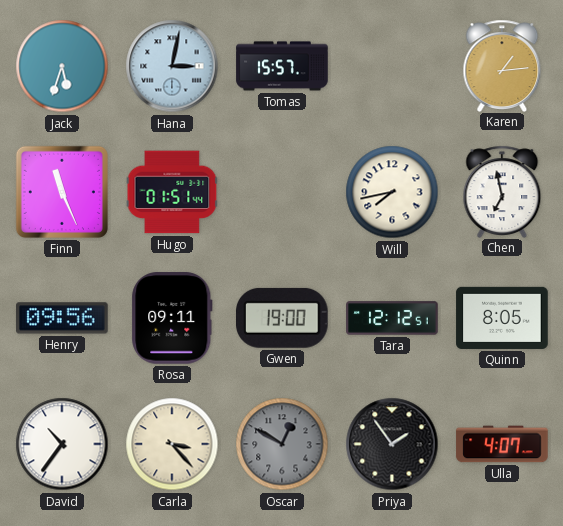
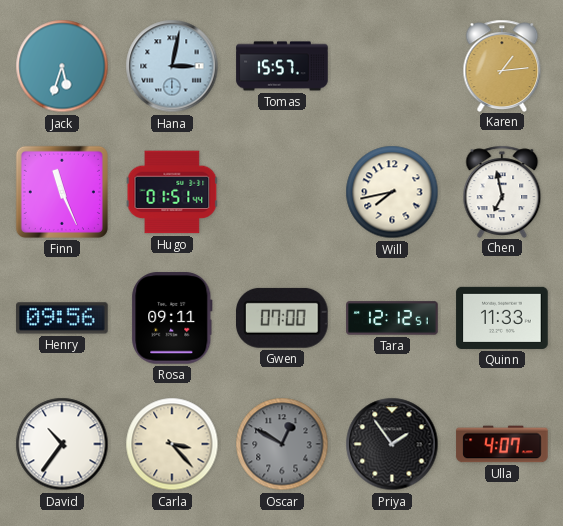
Gwen: 19:00 -> 07:00
Quinn: 8:05 -> 11:33
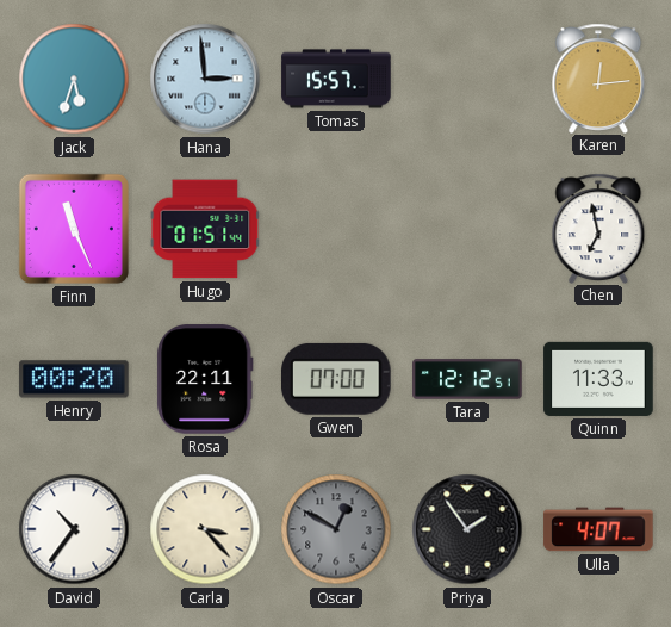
Hana: 3:02 -> 2:59
Karen: 1:14 -> 12:14
Will: 7:43 -> none
Henry: 09:56 -> 00:20
Rosa: 09:11 -> 22:11
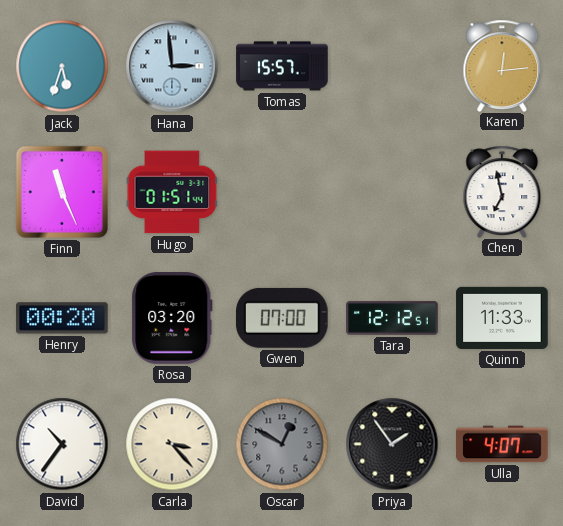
Rosa: 22:11 -> 03:20
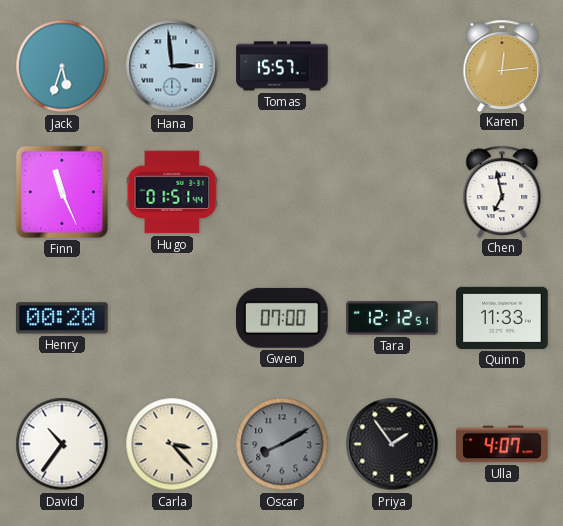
Rosa: 03:20 -> none
Oscar: 12:50 -> 8:10
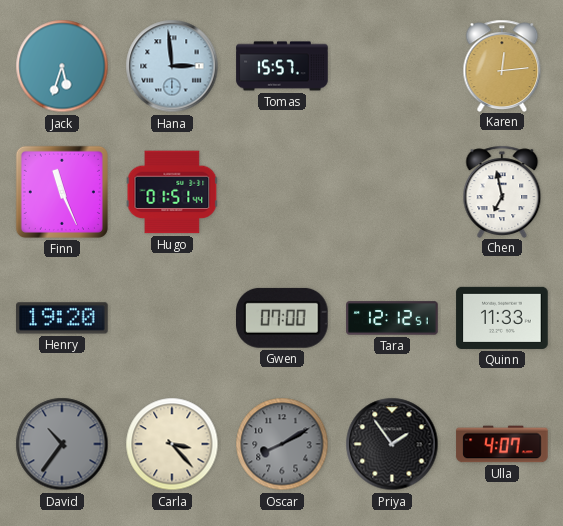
Henry: 00:20 -> 19:20
David dial: white -> grey
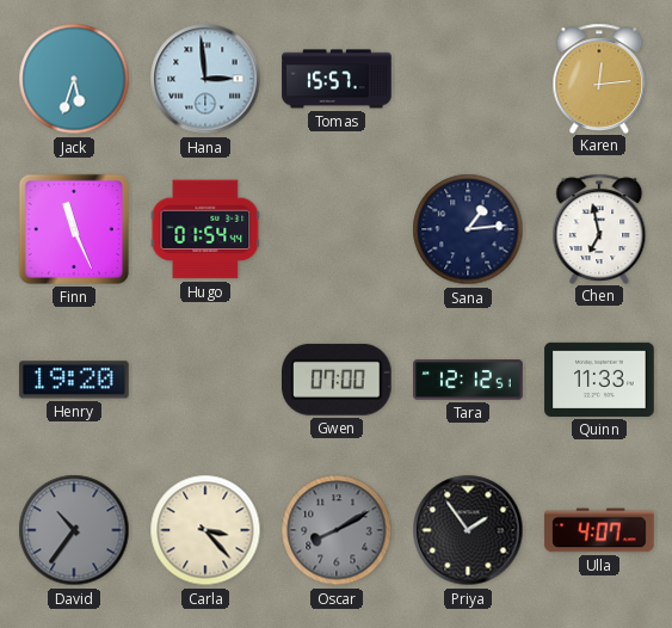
Hugo: 01:51 -> 01:54
Sana: none -> 1:14
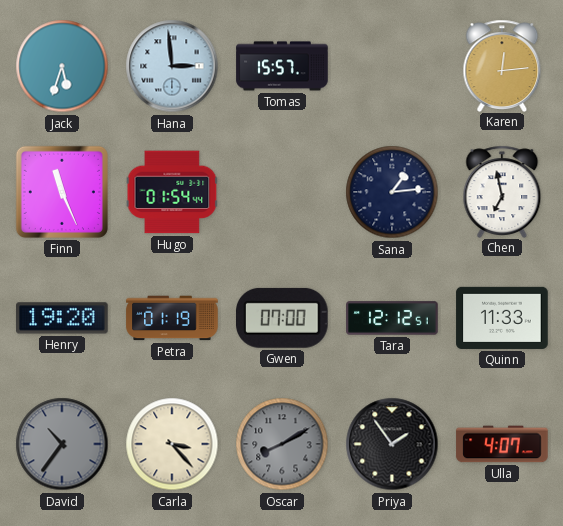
Petra: none -> 01:19
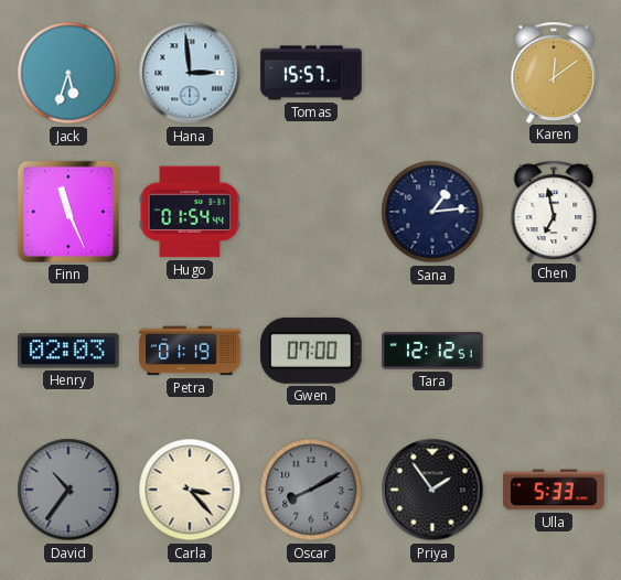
Karen: 12:14 -> 12:09
Henry: 19:20 -> 02:03
Quinn: 11:33 -> none
Ulla: 4:07 -> 5:33
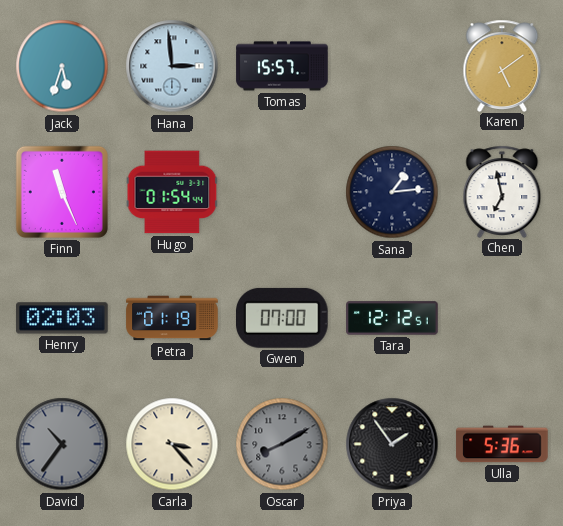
Karen: 12:09 -> 5:09
Ulla: 5:33 -> 5:36
